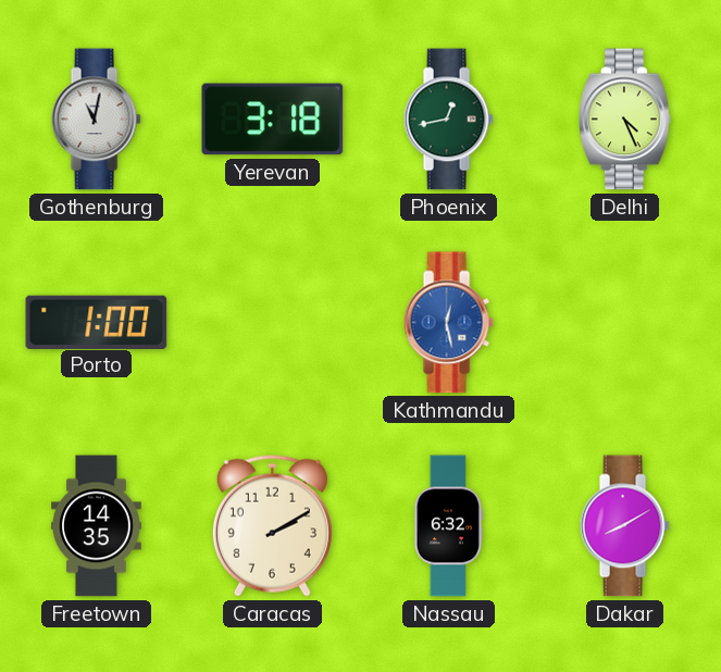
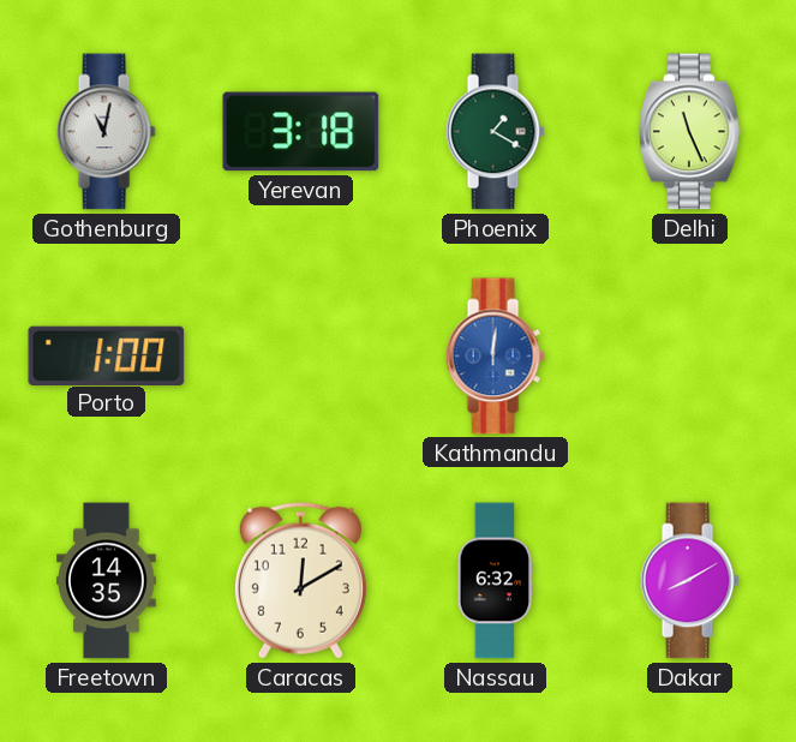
Phoenix: 12:43 -> 1:20
Delhi: 4:26 -> 11:26
Kathmandu: 12:28 -> 12:01
Caracas: 2:10 -> 12:10
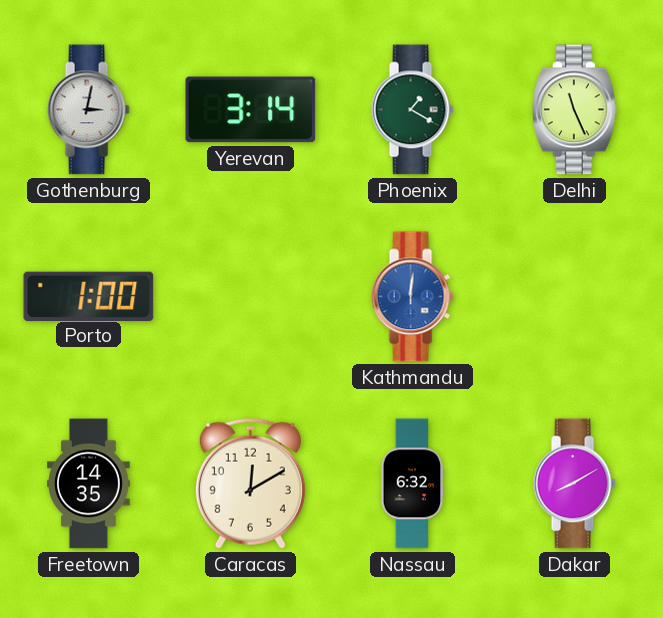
Gothenburg: 11:02 -> 3:02
Yerevan: 3:18 -> 3:14
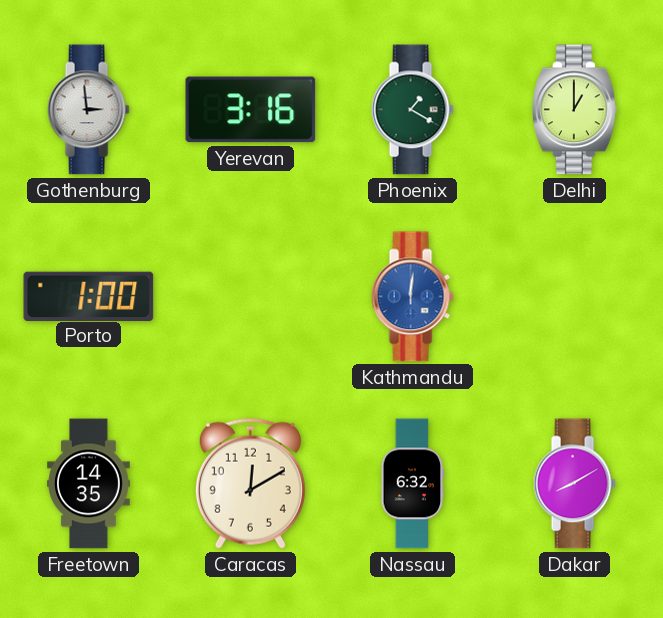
Gothenburg: 3:02 -> 2:59
Yerevan: 3:14 -> 3:16
Delhi: 11:26 -> 1:00
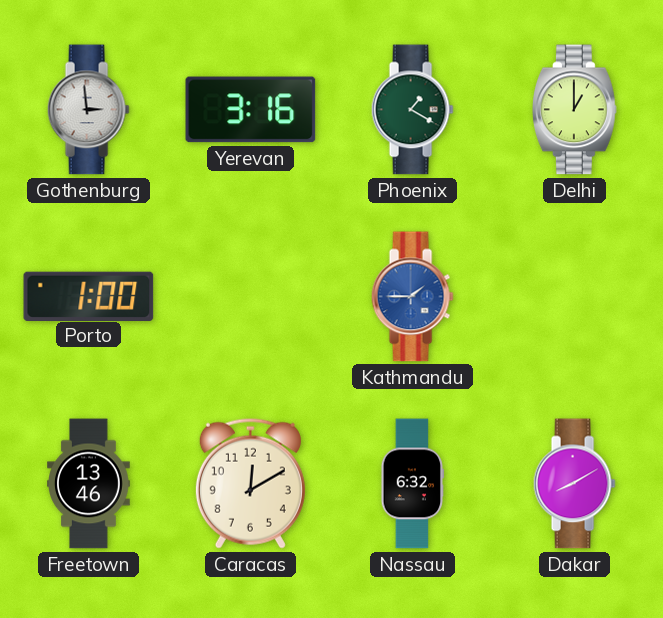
Kathmandu: 12:01 -> 1:45
Freetown: 14:35 -> 13:46
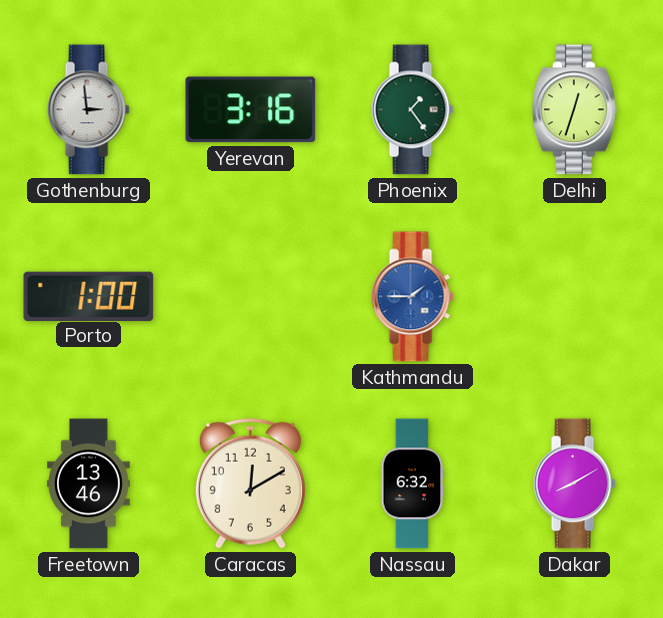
Phoenix: 1:20 -> 1:24
Delhi: 1:00 -> 12:33
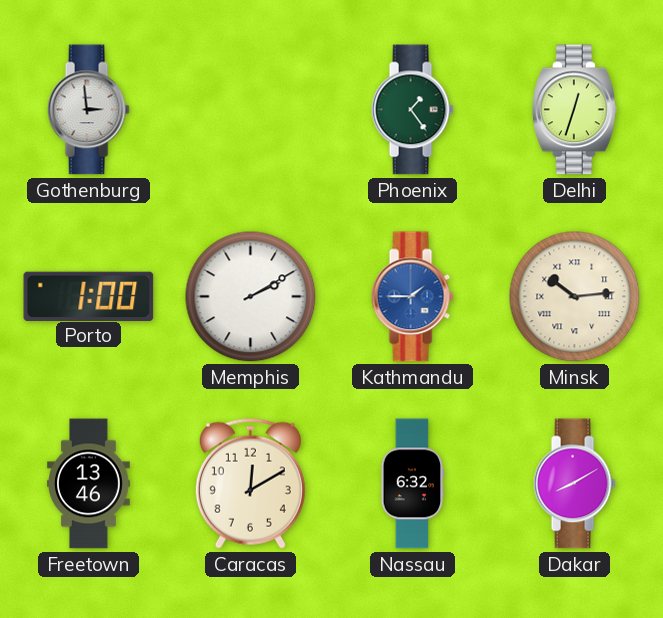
Yerevan: 3:16 -> none
Memphis: none -> 2:10
Minsk: none -> 10:14
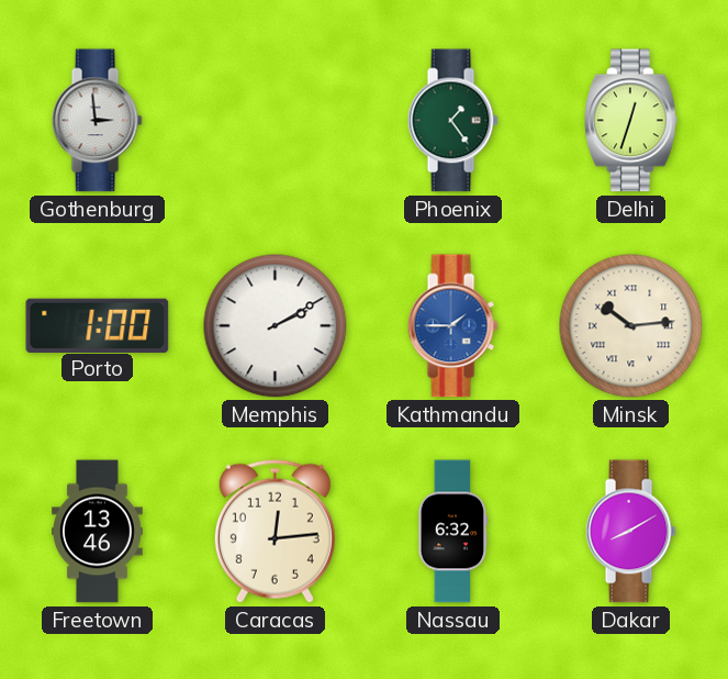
Caracas: 12:10 -> 12:14
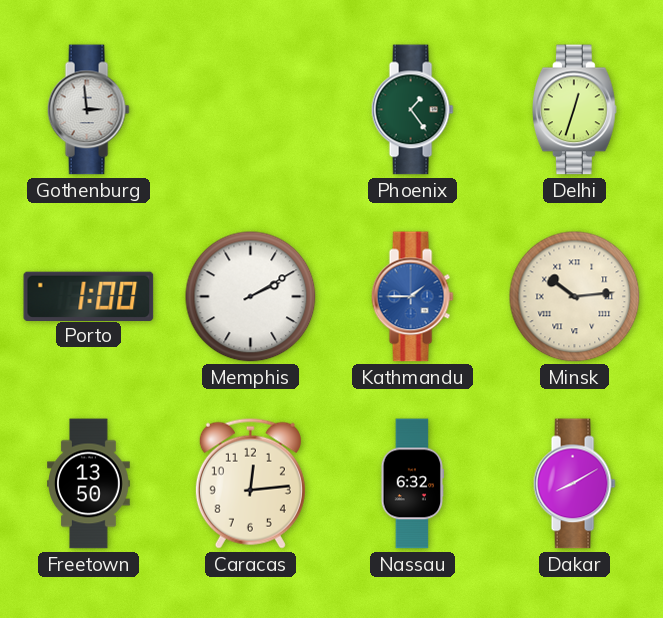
Freetown: 13:46 -> 13:50
